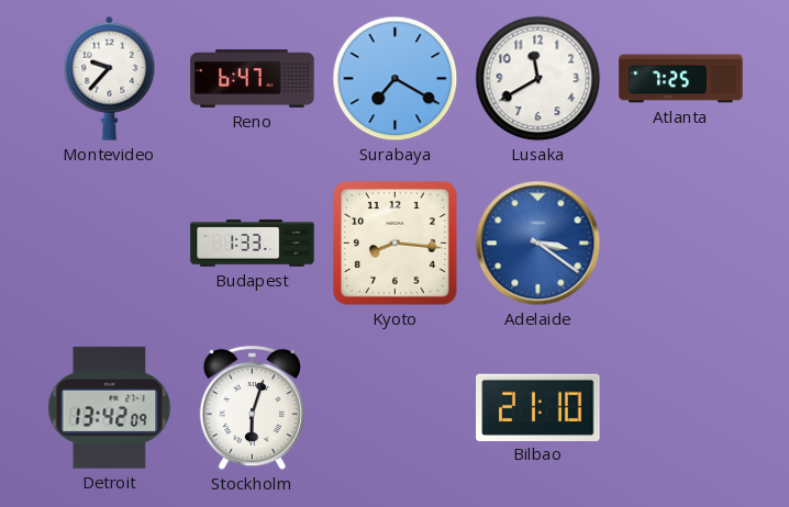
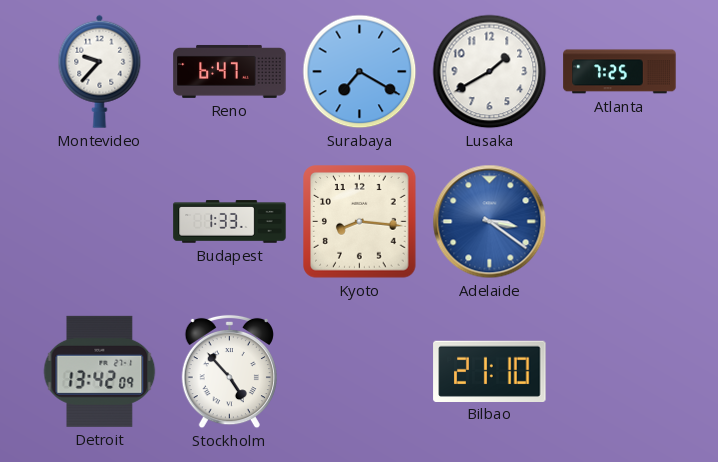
Lusaka: 11:40 -> 1:40
Stockholm: 6:03 -> 4:53
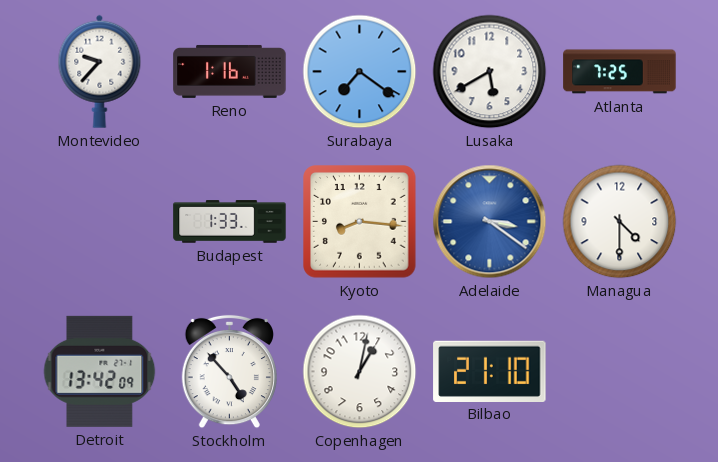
Reno: 6:47 -> 1:16
Surabaya: 7:20 -> 7:21
Lusaka: 1:40 -> 5:40
Managua: none -> 4:30
Copenhagen: none -> 1:02
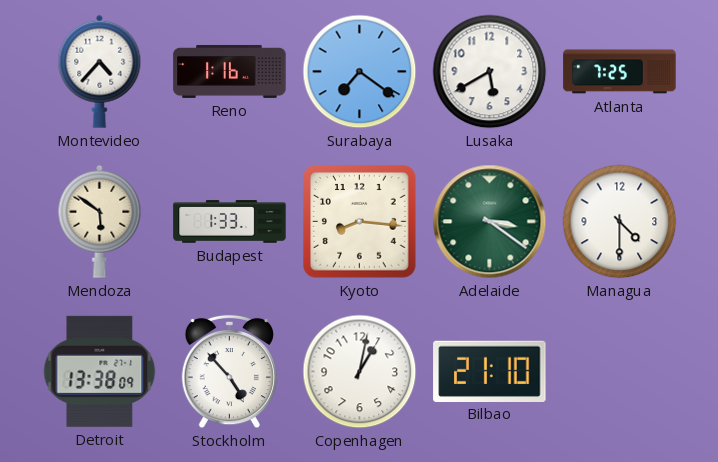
Montevideo: 9:37 -> 4:37
Mendoza: none -> 5:51
Adelaide dial: blue -> green
Detroit: 13:42 -> 13:38
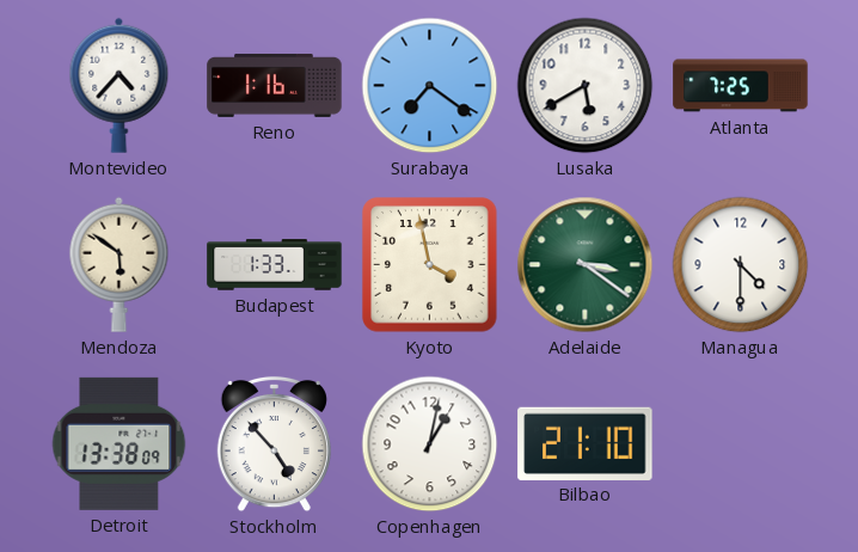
Kyoto: 8:16 -> 3:58
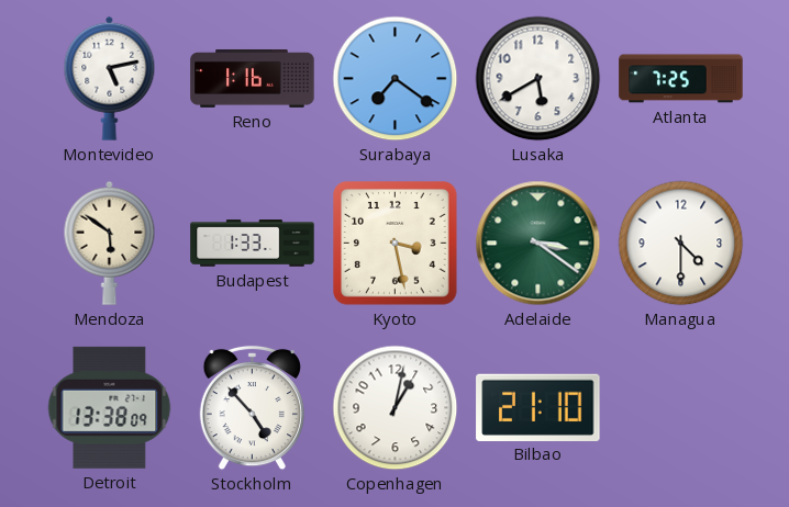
Montevideo: 4:37 -> 5:13
Kyoto: 3:58 -> 3:28
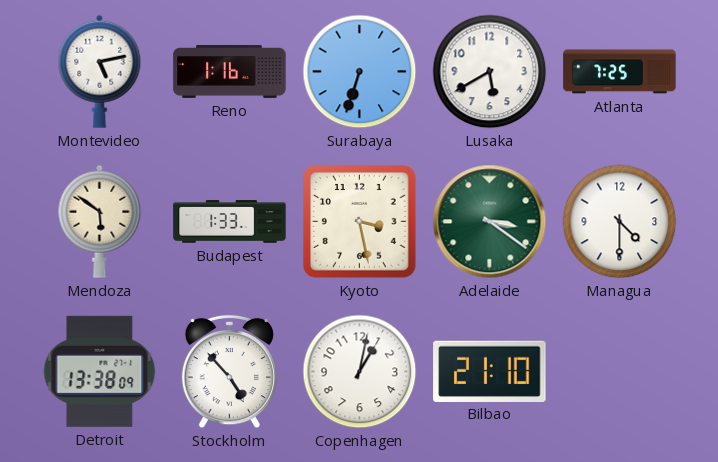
Surabaya: 7:21 -> 6:33
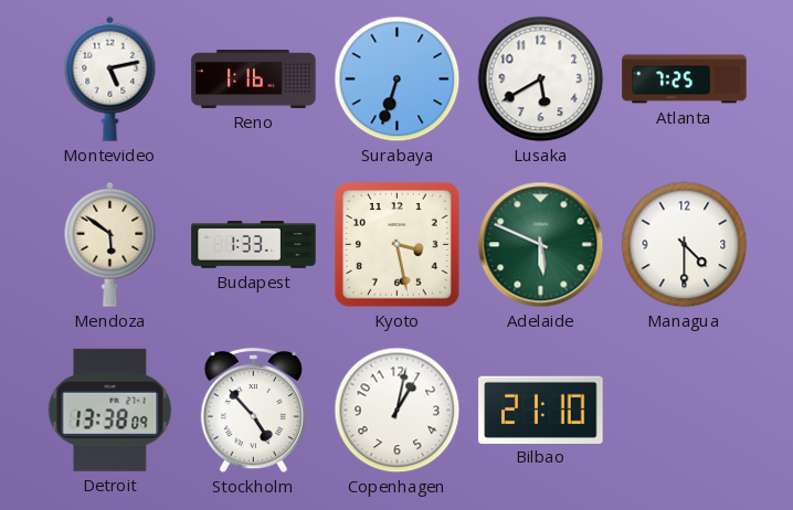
Adelaide: 3:21 -> 5:49
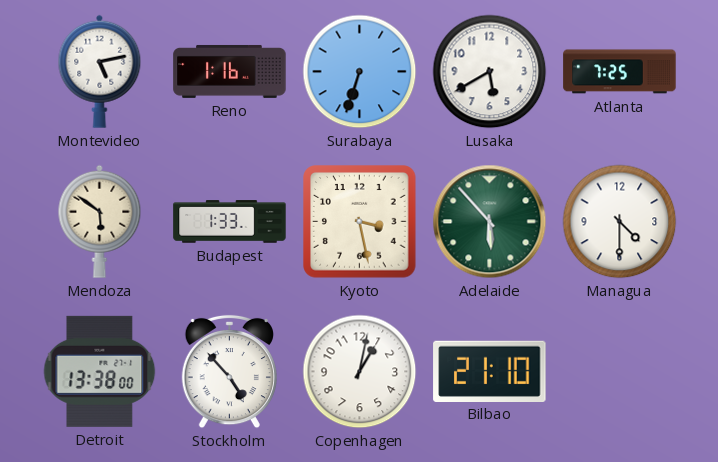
Adelaide: 5:49 -> 5:53
Detroit: 13:38:09 -> 13:38:00
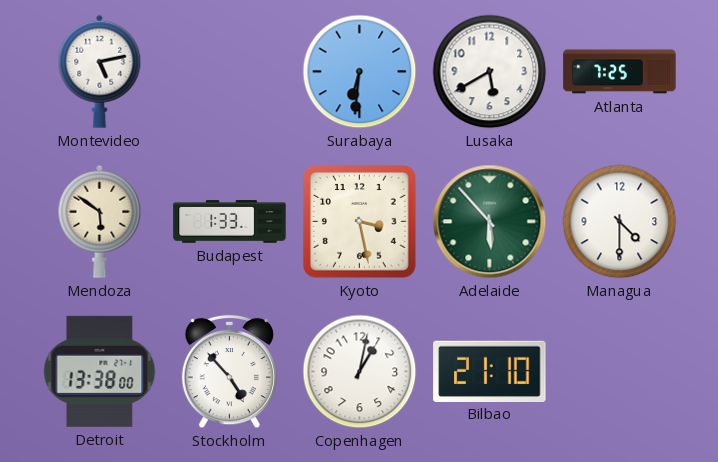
Reno: 1:16 -> none
Surabaya: 6:33 -> 6:31
